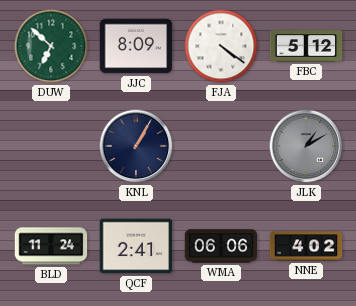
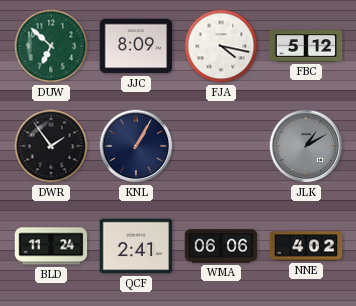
FJA: 4:21 -> 4:17
DWR: none -> 1:54
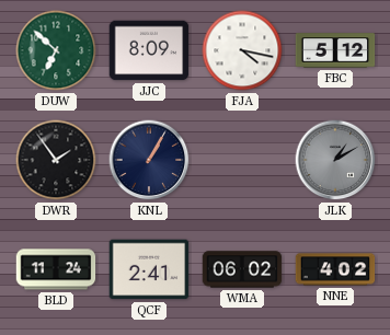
WMA: 06:06 -> 06:02
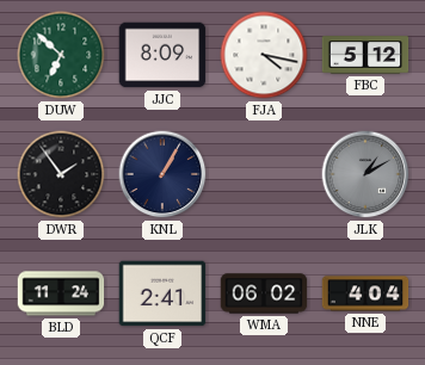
NNE: 4:02 -> 4:04
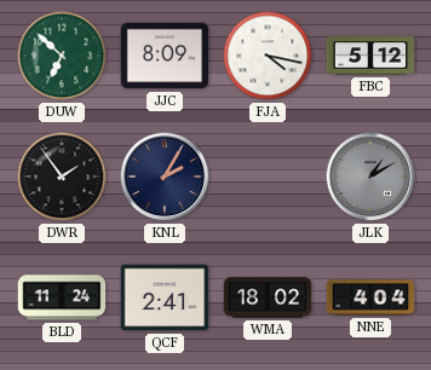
KNL: 1:05 -> 2:05
WMA: 06:02 -> 18:02
